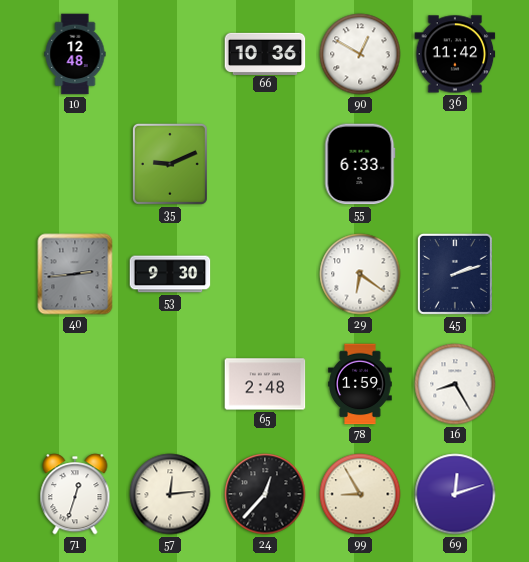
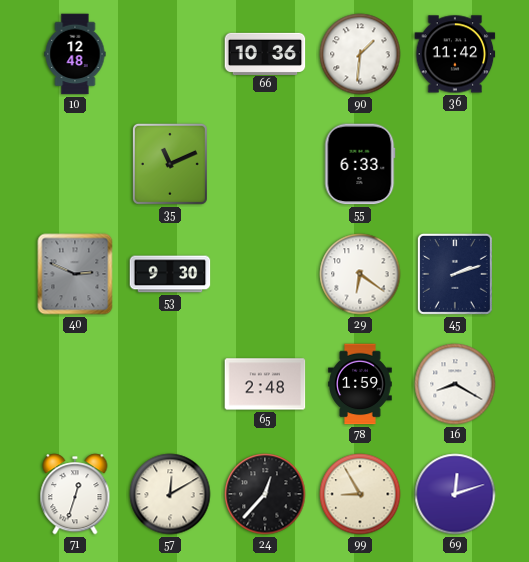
90: 12:50 -> 1:31
35: 9:11 -> 11:11
40: 2:44 -> 2:49
16: 8:25 -> 8:20
57: 12:14 -> 12:10
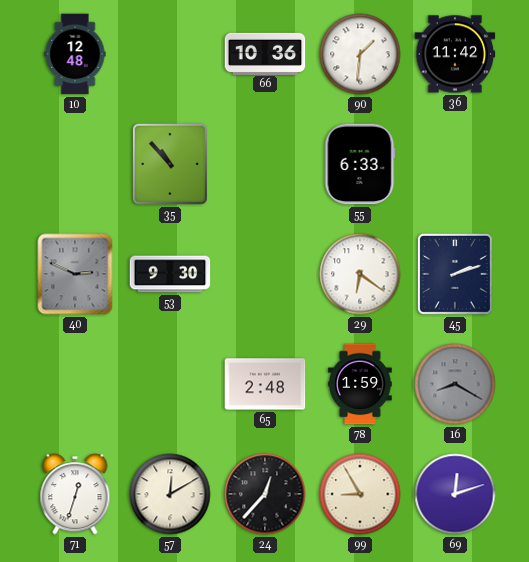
35: 11:11 -> 10:53
16 dial: white -> grey
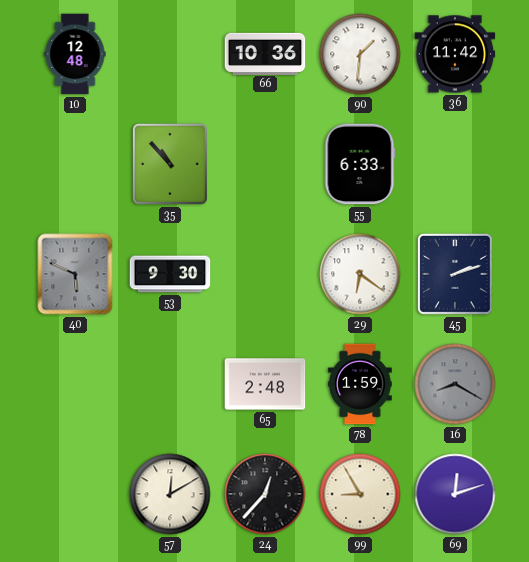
40: 2:49 -> 5:49
71: 12:33 -> none
